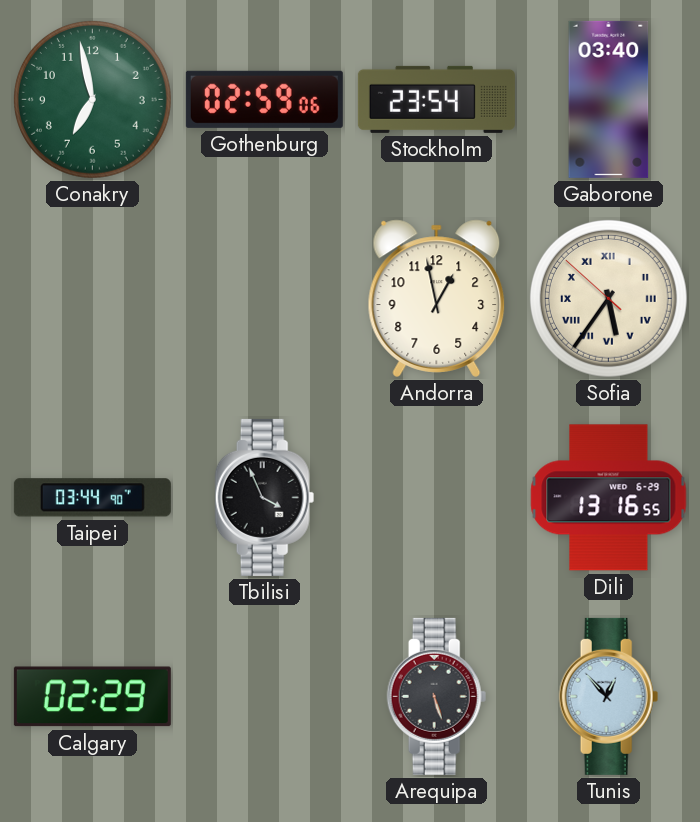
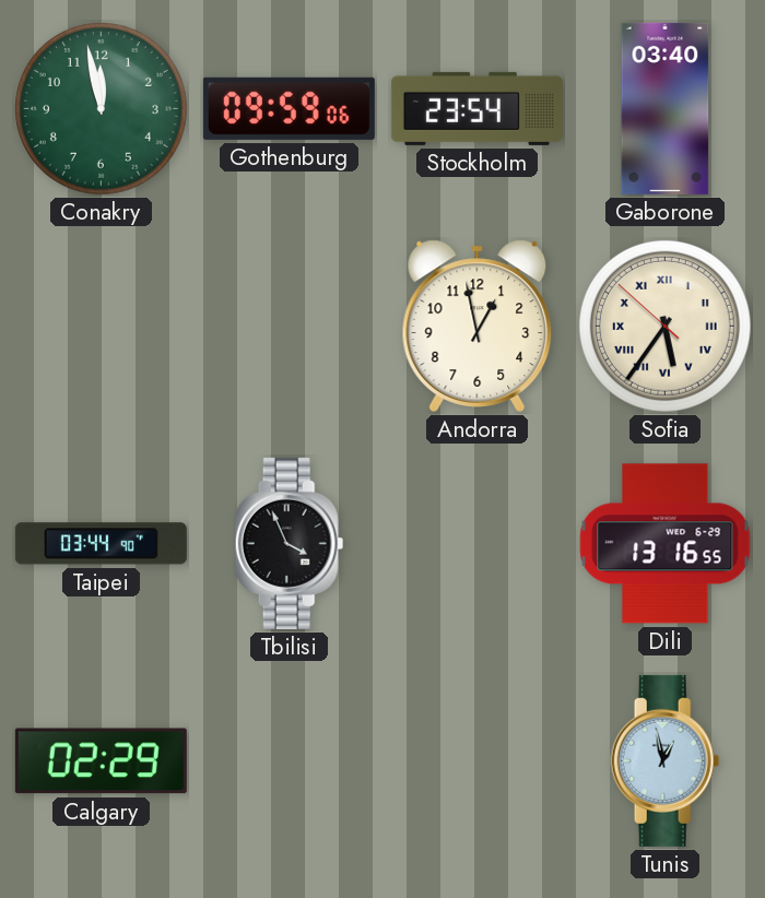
Conakry: 6:58 -> 11:58
Gothenburg: 02:59 -> 09:59
Arequipa: 5:27 -> none
Tunis: 12:53 -> 12:58
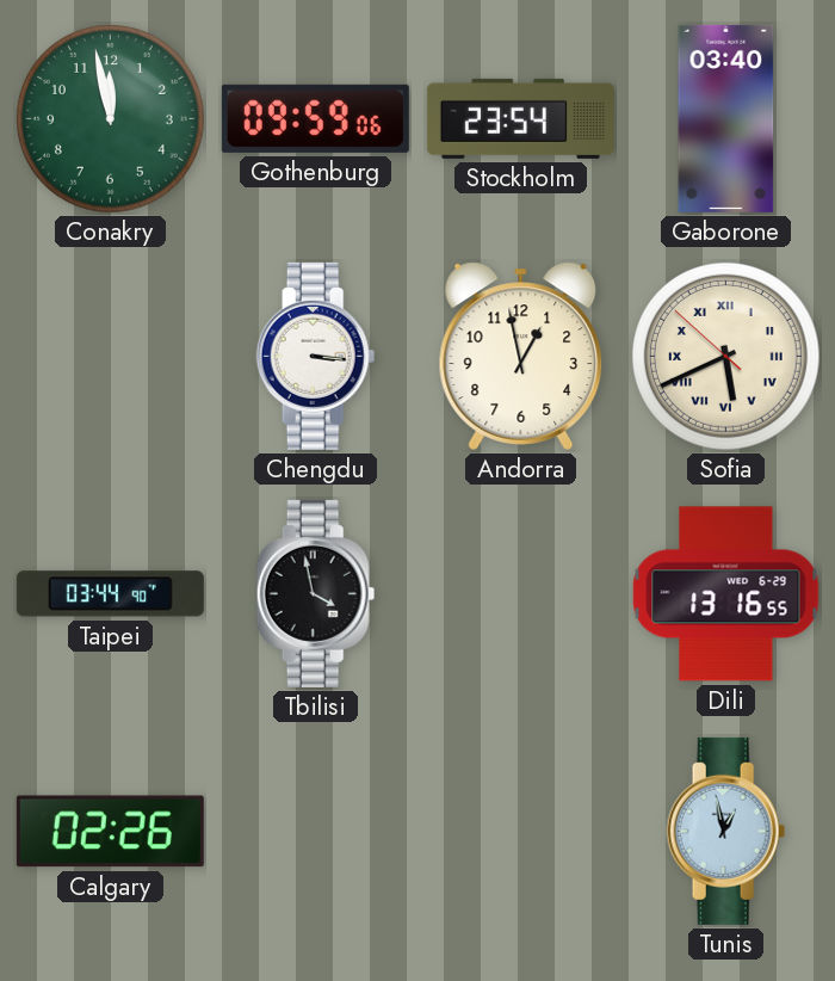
Chengdu: none -> 3:16
Sofia: 5:35 -> 5:40
Tbilisi: 3:56 -> 3:58
Calgary: 02:29 -> 02:26
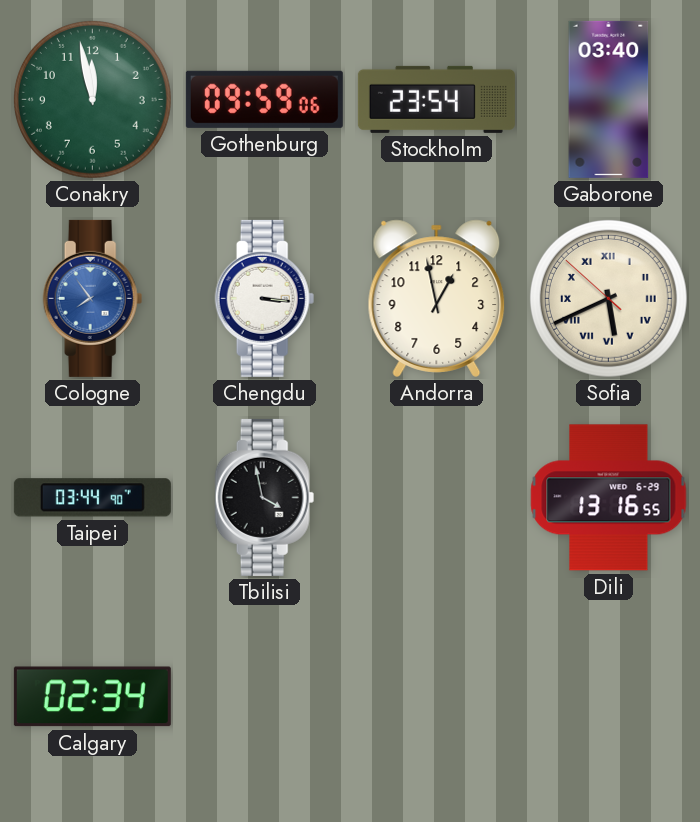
Cologne: none -> 7:54
Calgary: 02:26 -> 02:34
Tunis: 12:58 -> none
